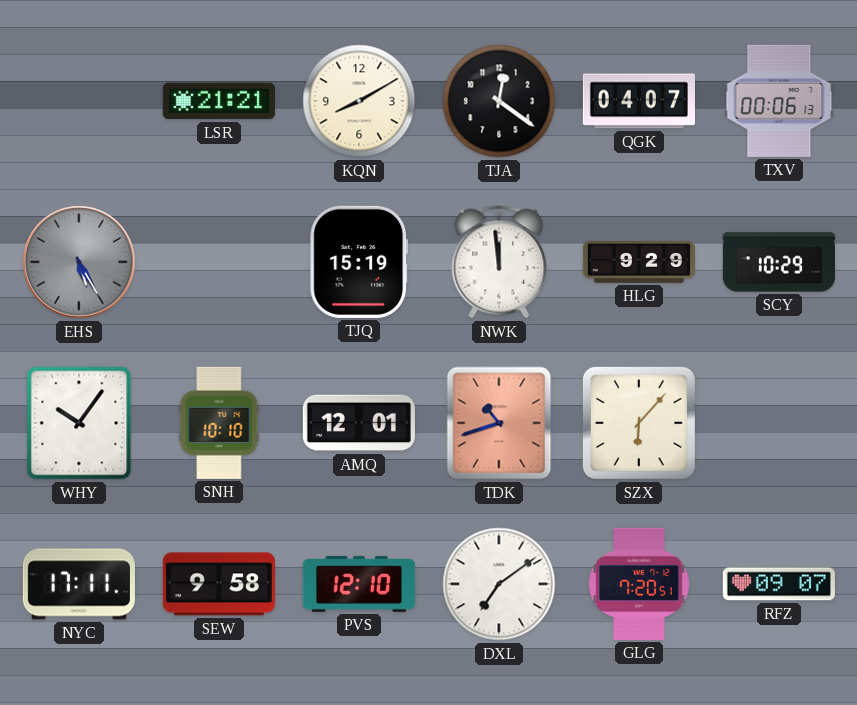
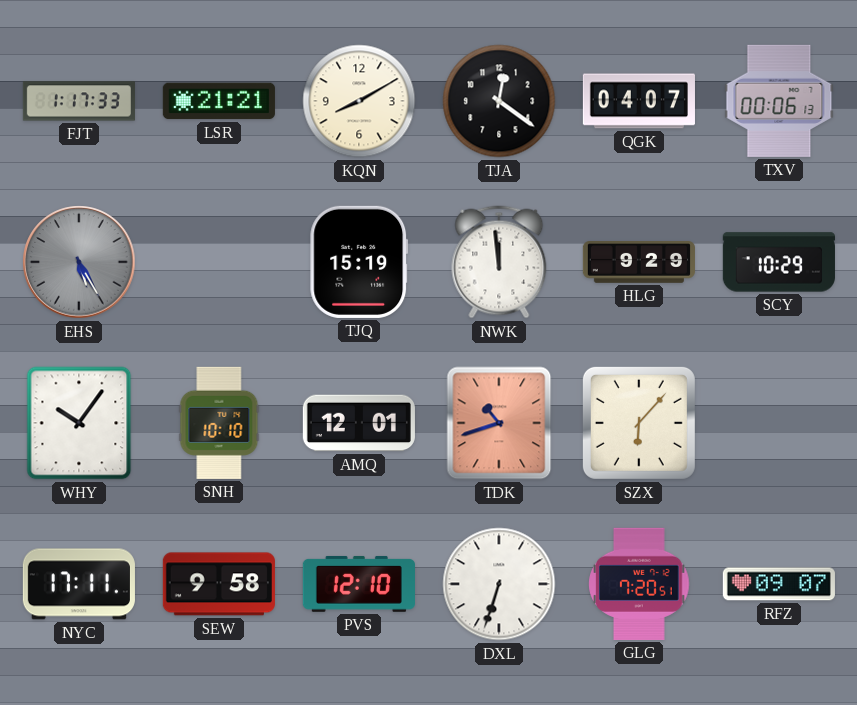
FJT: none -> 1:17
DXL: 7:09 -> 6:33
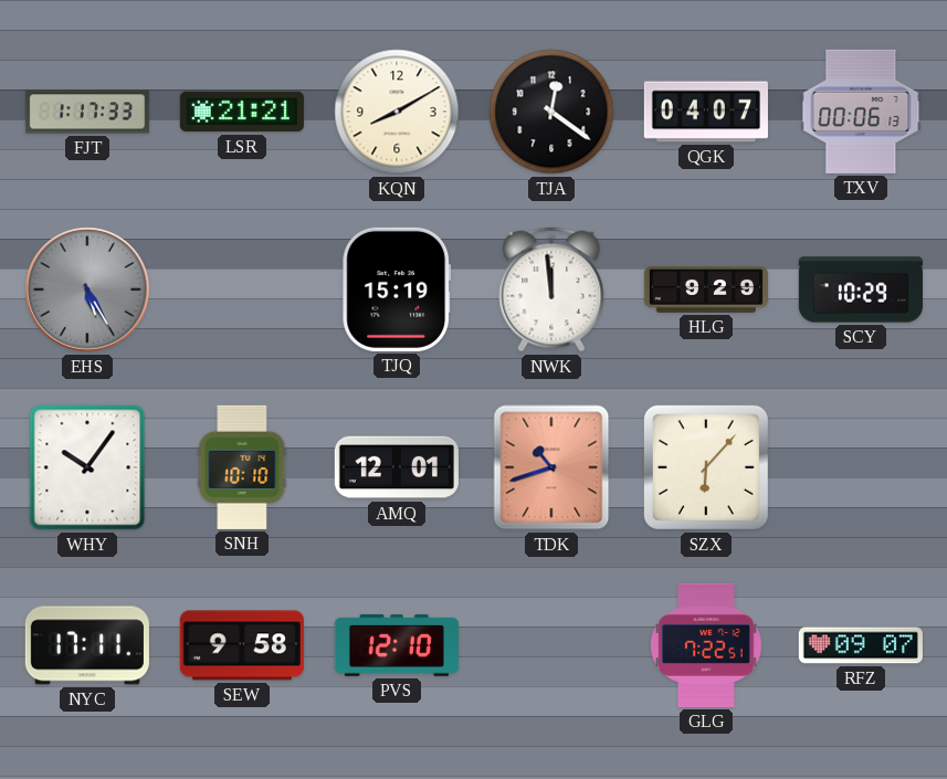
DXL: 6:33 -> none
GLG: 7:20 -> 7:22
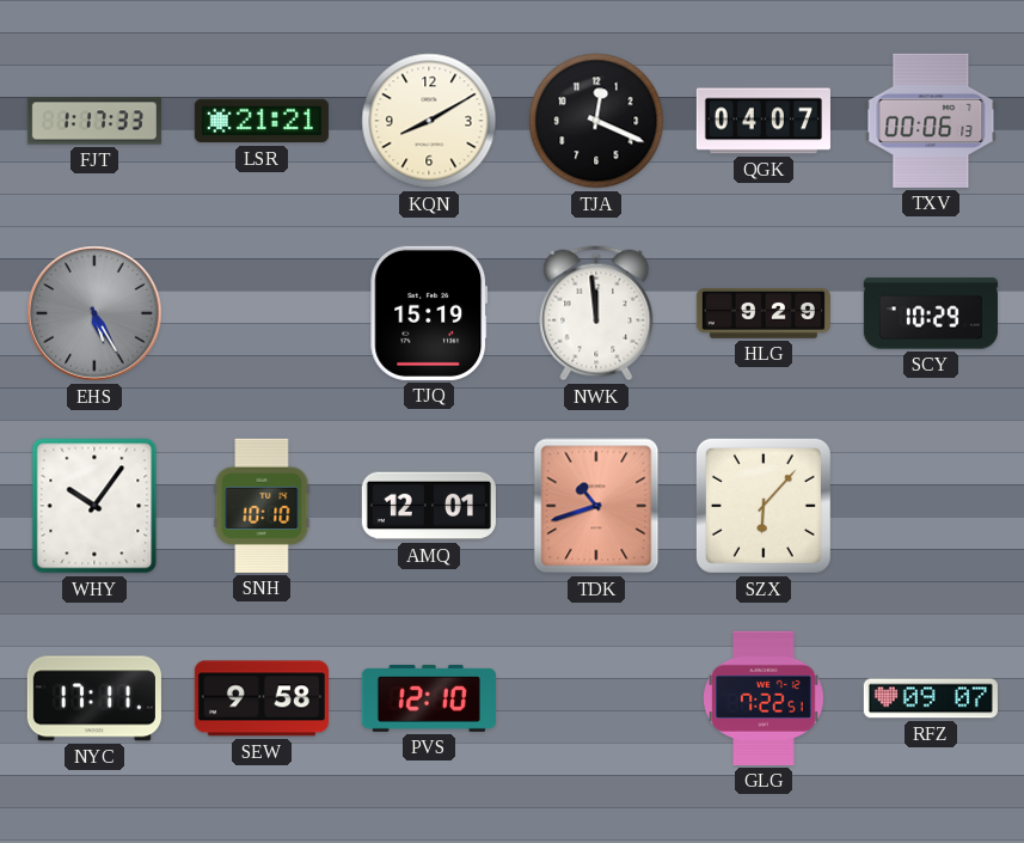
TJA: 12:21 -> 12:19
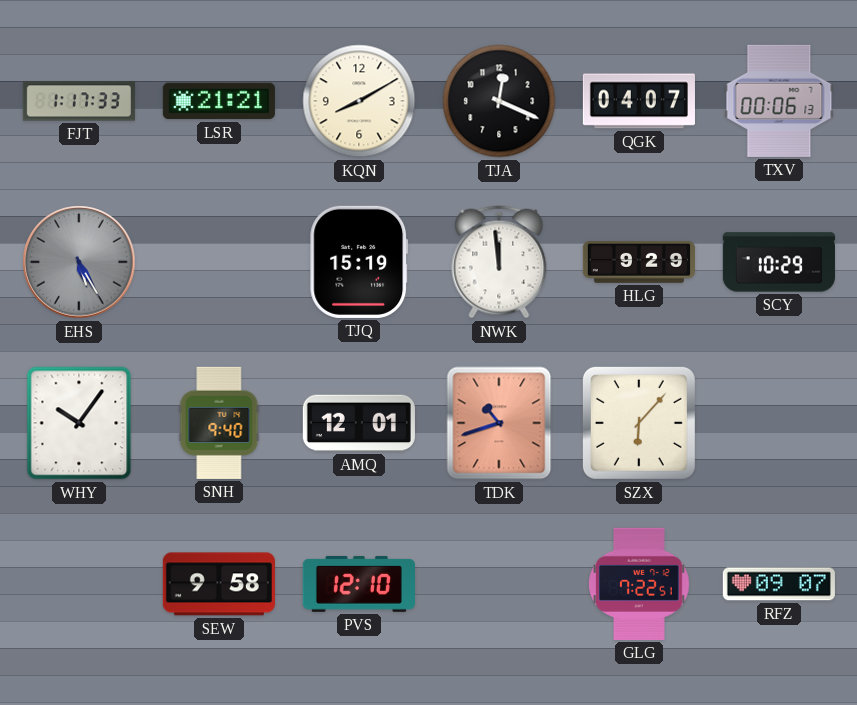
SNH: 10:10 -> 9:40
NYC: 17:11 -> none
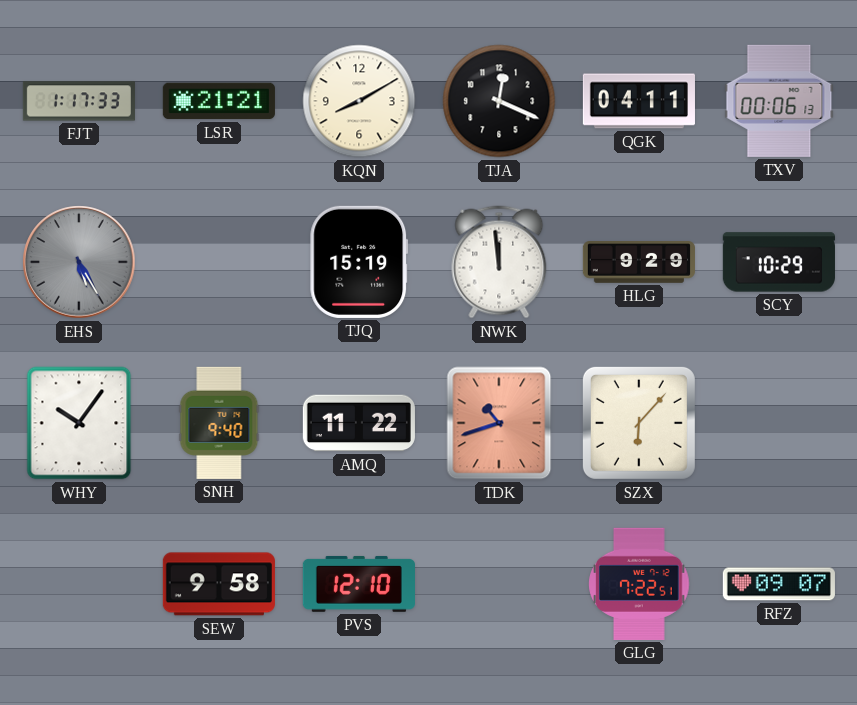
QGK: 04:07 -> 04:11
AMQ: 12:01 -> 11:22
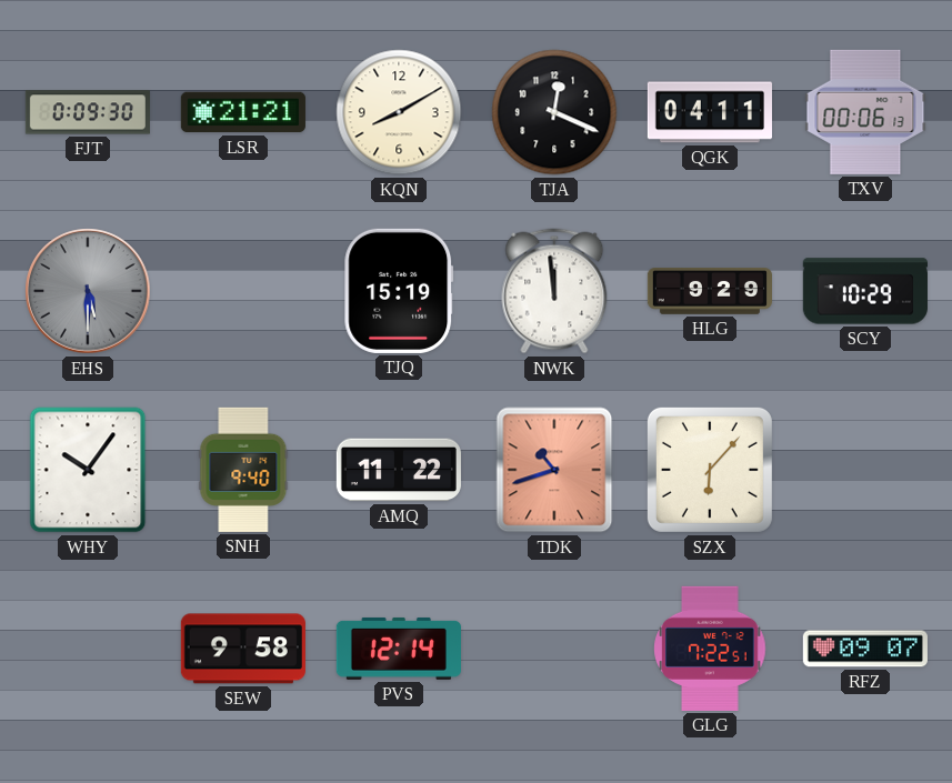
FJT: 1:17 -> 0:09
EHS: 5:25 -> 5:30
PVS: 12:10 -> 12:14
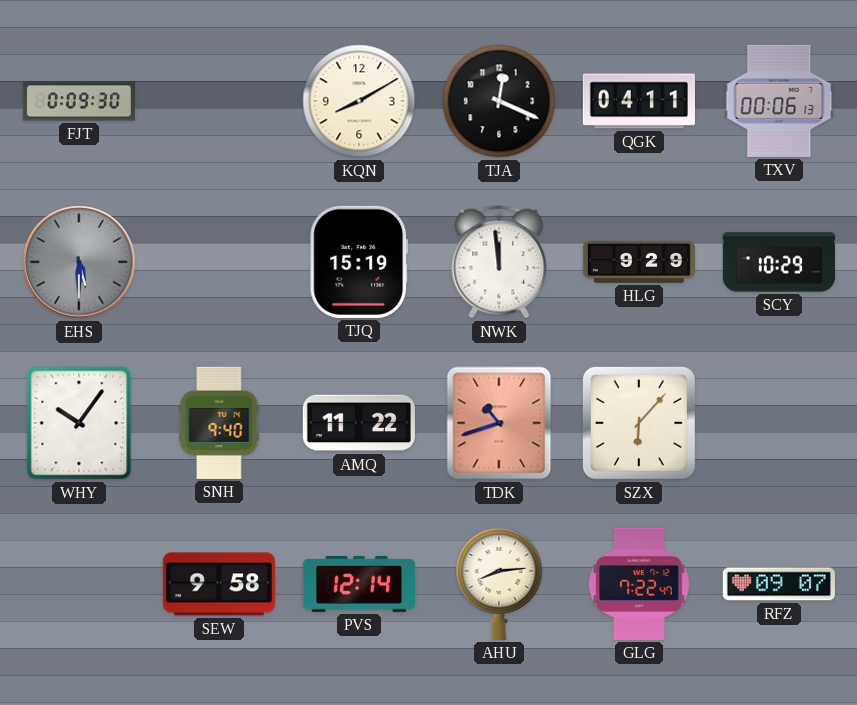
LSR: 21:21 -> none
AHU: none -> 8:14
GLG: 7:22:51 -> 7:22:47
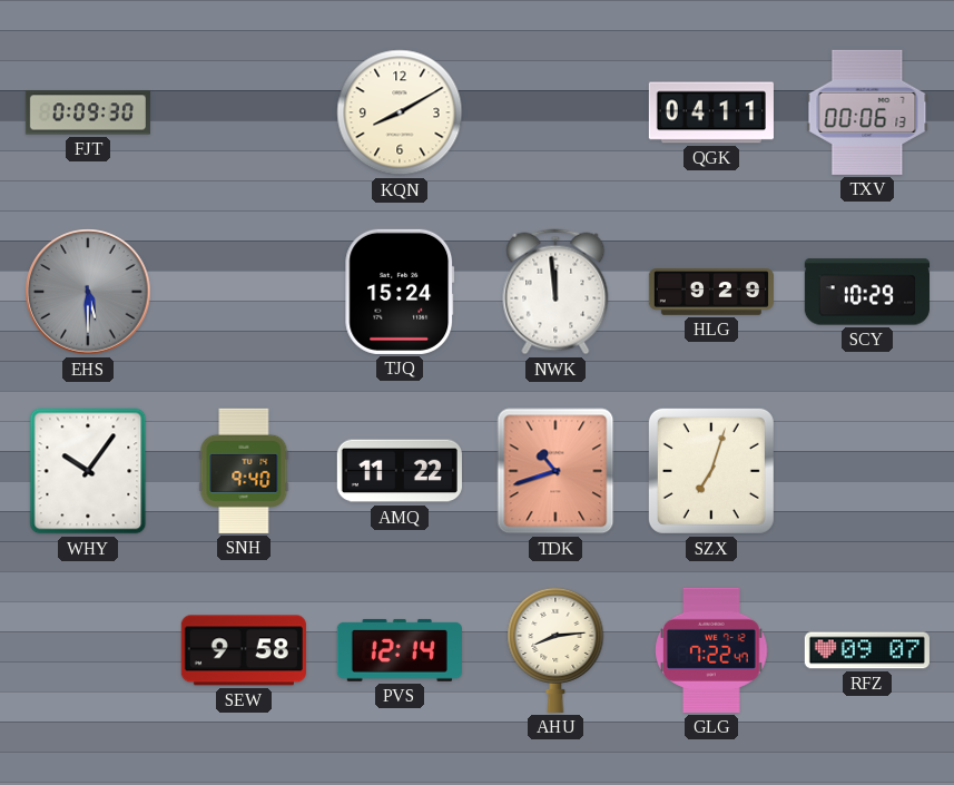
TJA: 12:19 -> none
TJQ: 15:19 -> 15:24
SZX: 6:07 -> 7:03
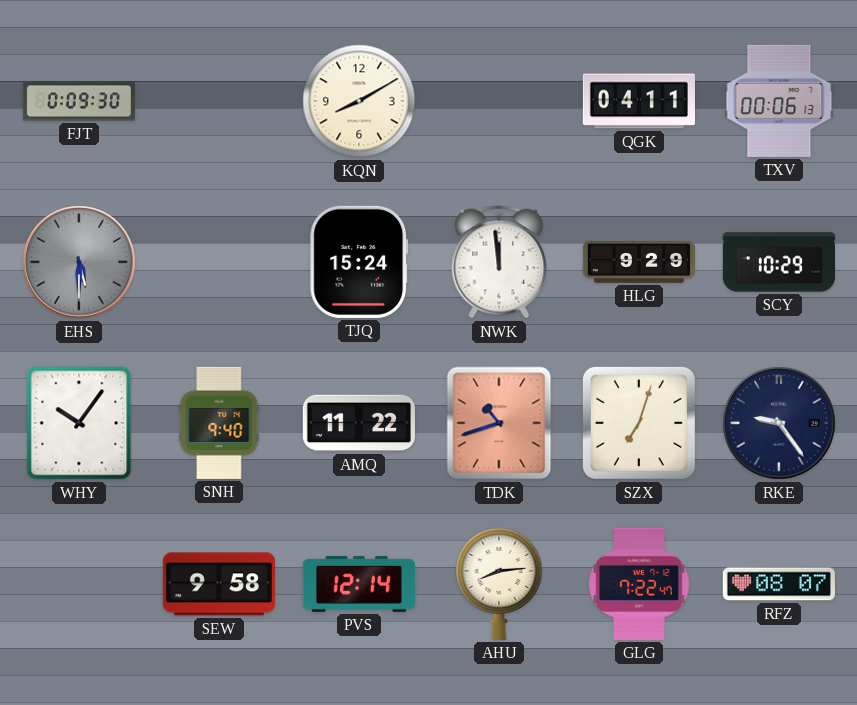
RKE: none -> 9:24
RFZ: 09:07 -> 08:07
